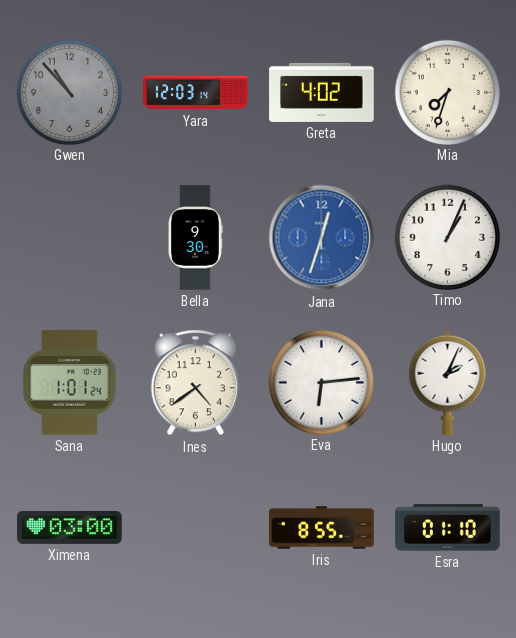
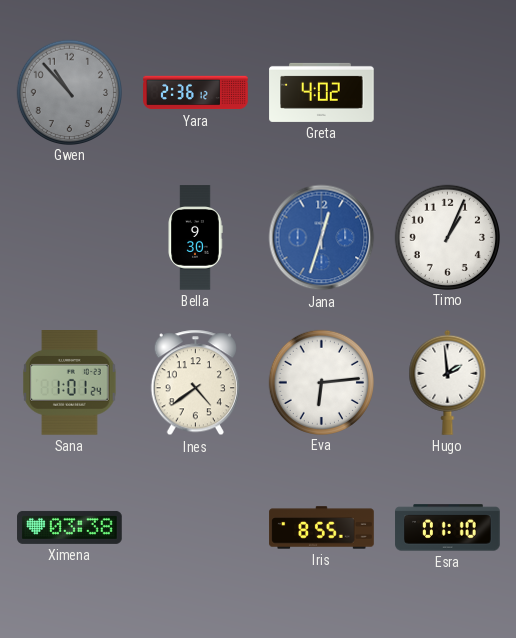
Yara: 12:03 -> 2:36
Mia: 7:33 -> none
Hugo: 2:04 -> 1:59
Ximena: 03:00 -> 03:38
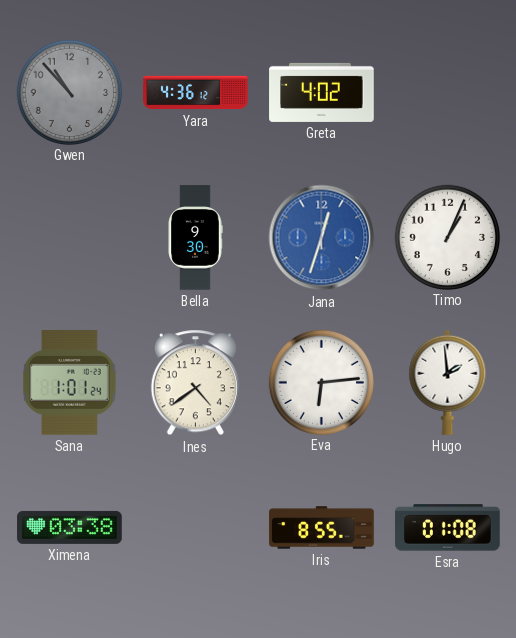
Yara: 2:36 -> 4:36
Esra: 01:10 -> 01:08
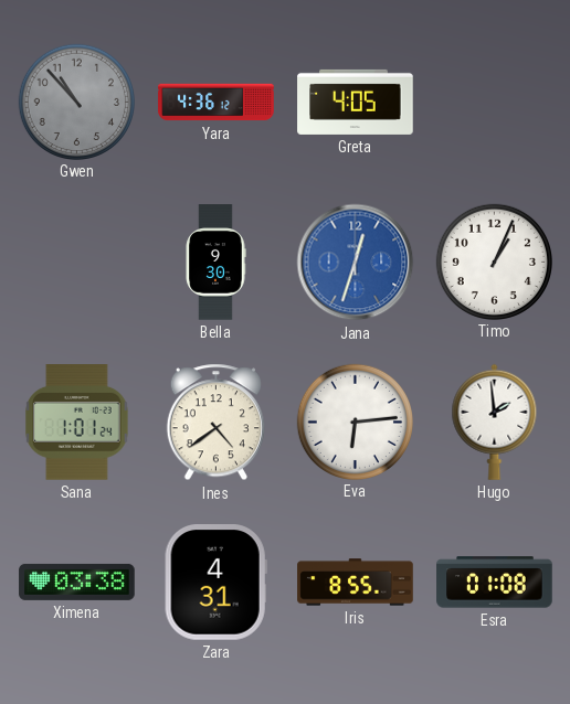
Greta: 4:02 -> 4:05
Zara: none -> 4:31
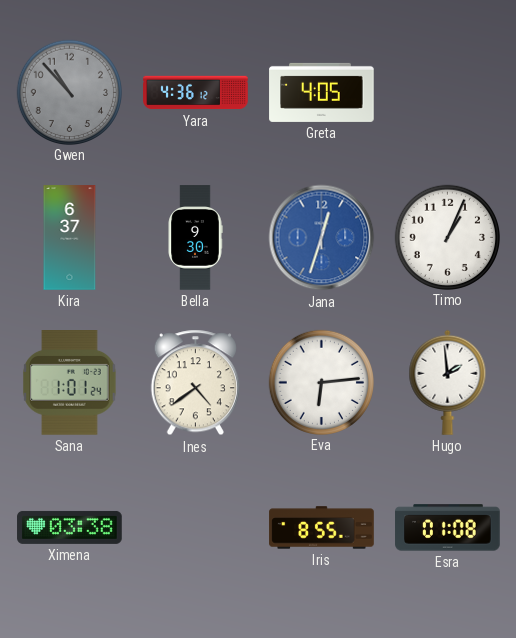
Kira: none -> 6:37
Zara: 4:31 -> none
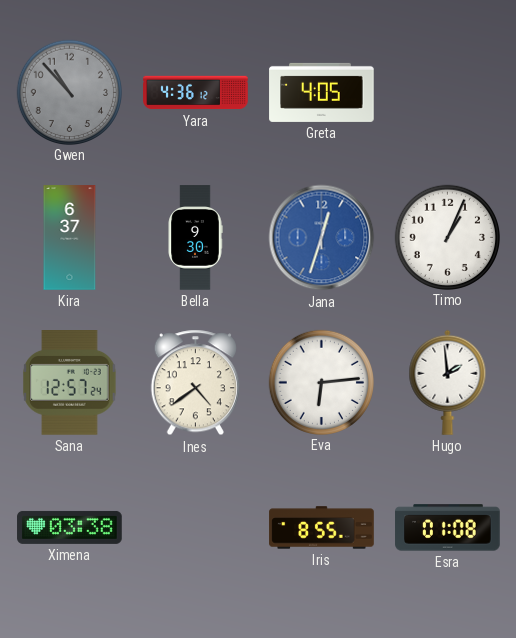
Sana: 1:01 -> 12:57
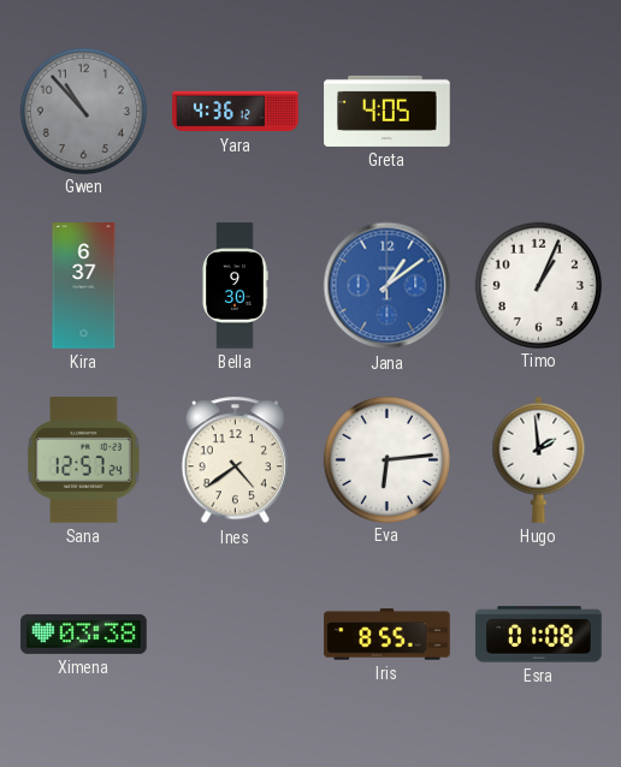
Jana: 12:33 -> 1:09
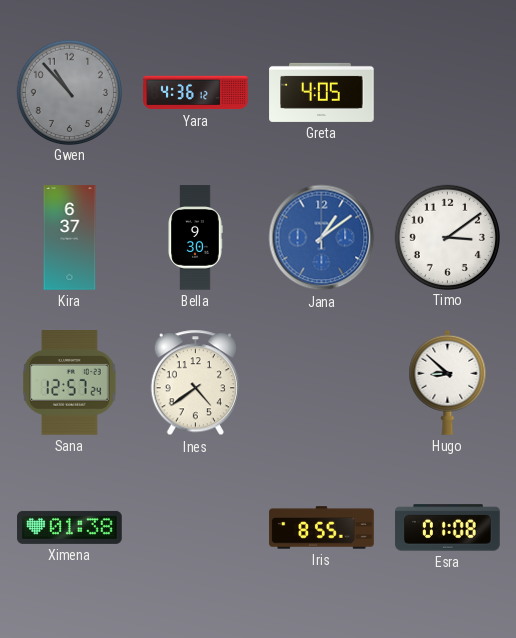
Timo: 1:04 -> 3:09
Eva: 6:14 -> none
Hugo: 1:59 -> 8:52
Ximena: 03:38 -> 01:38
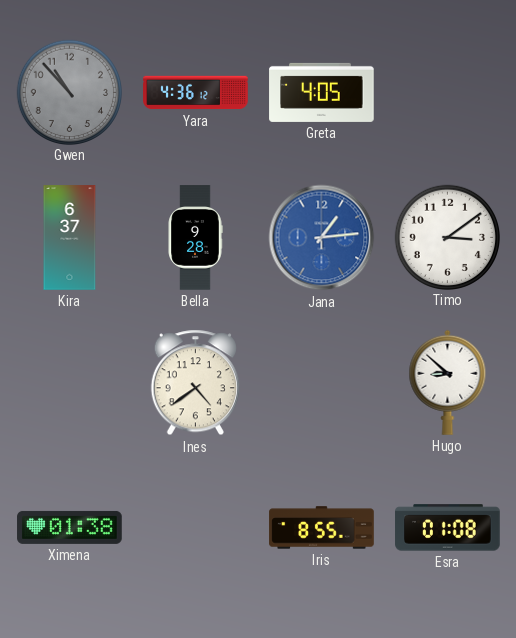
Bella: 9:30 -> 9:28
Jana: 1:09 -> 1:14
Sana: 12:57 -> none
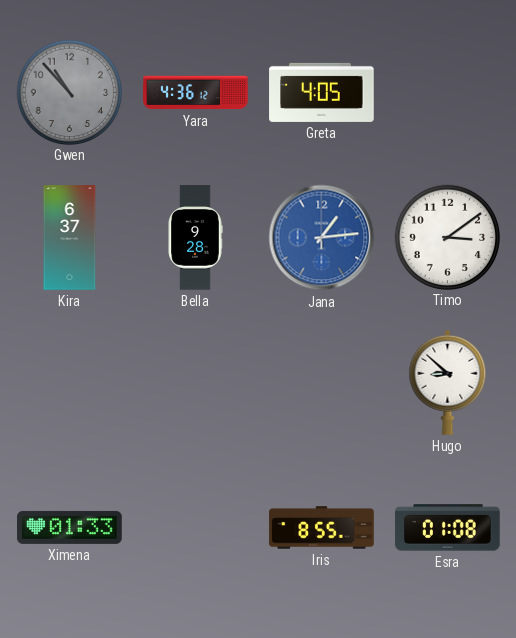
Ines: 4:39 -> none
Ximena: 01:38 -> 01:33
